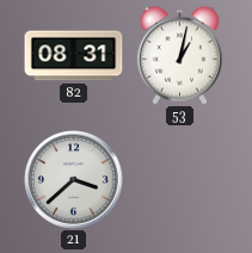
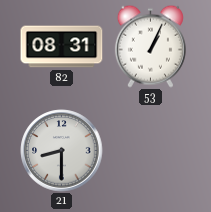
53: 1:02 -> 1:04
21: 3:38 -> 8:30
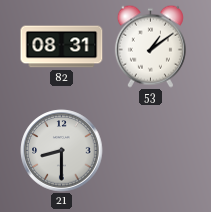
53: 1:04 -> 1:09
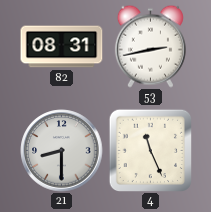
53: 1:09 -> 2:43
4: none -> 11:26
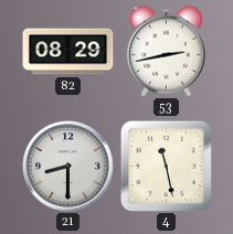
82: 08:31 -> 08:29
4: 11:26 -> 11:28
